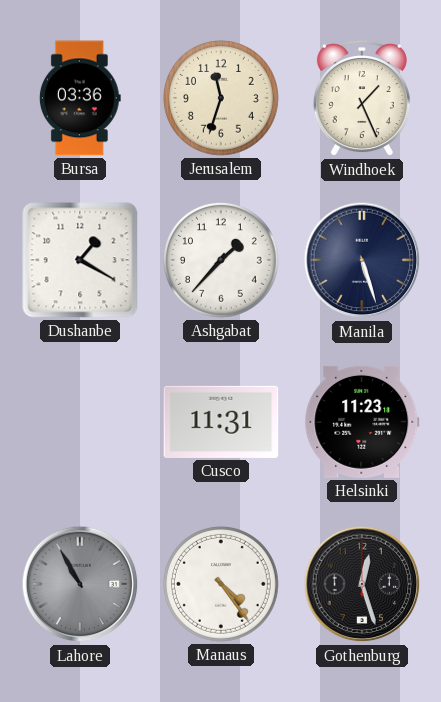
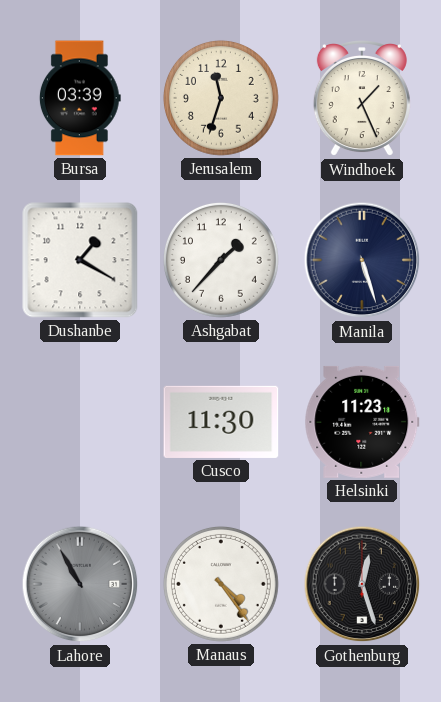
Bursa: 03:36 -> 03:39
Cusco: 11:31 -> 11:30
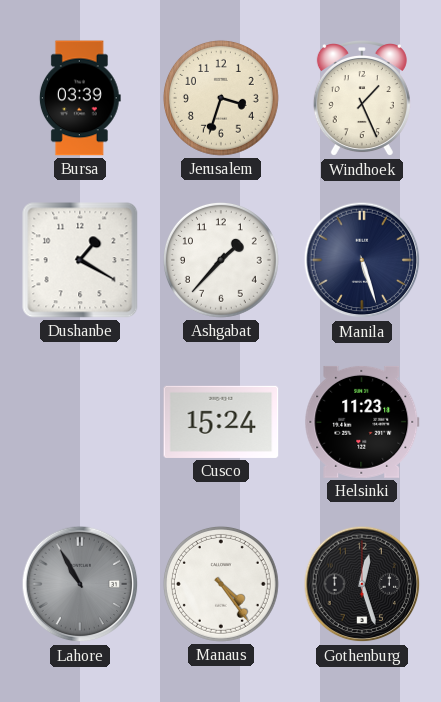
Jerusalem: 11:33 -> 3:33
Cusco: 11:30 -> 15:24
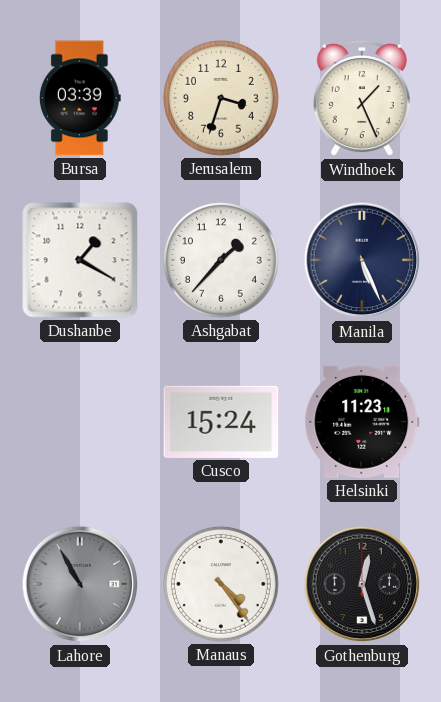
Manila: 5:27 -> 5:26
